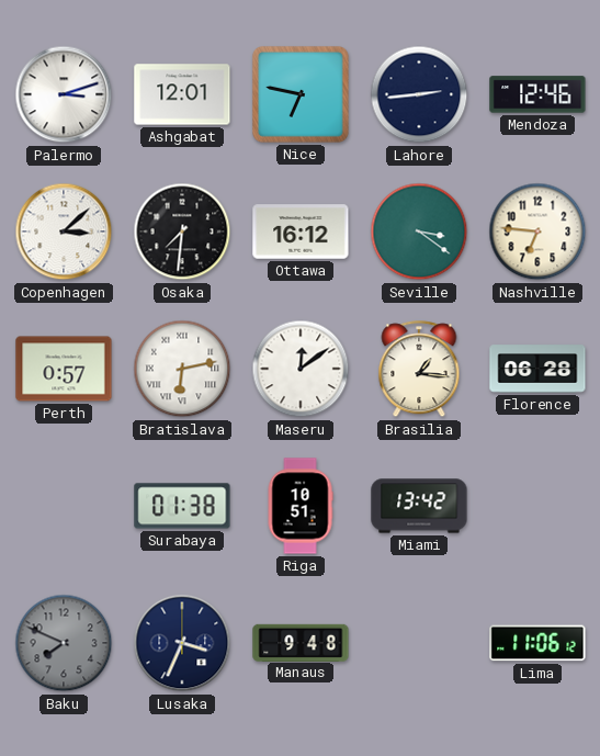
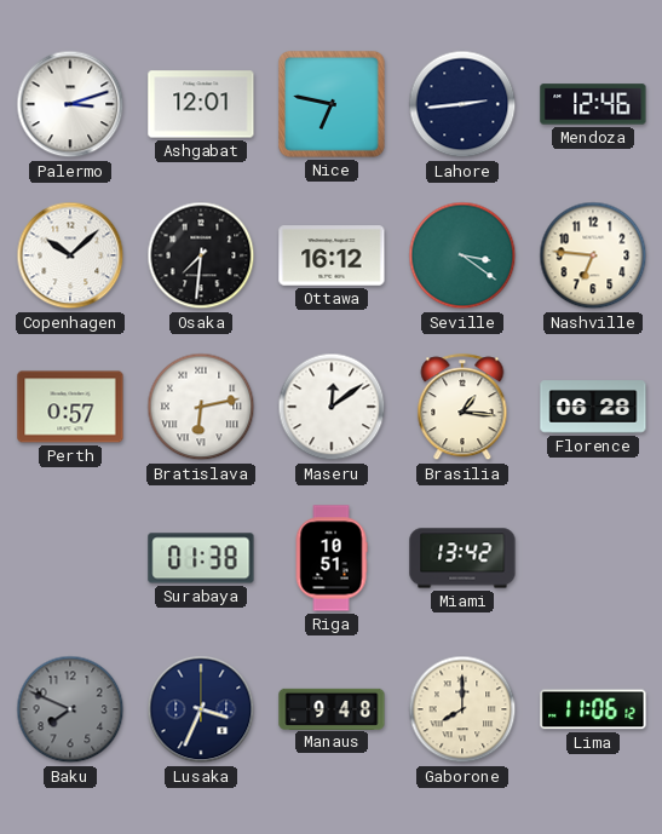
Copenhagen: 3:08 -> 10:08
Gaborone: none -> 8:00
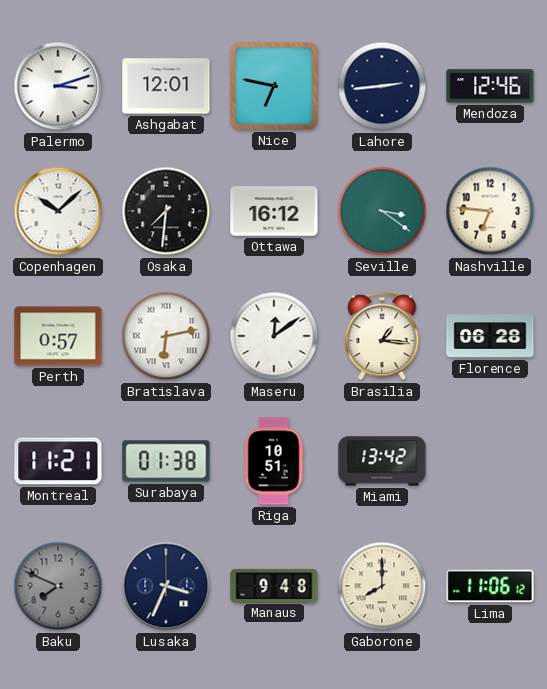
Montreal: none -> 11:21
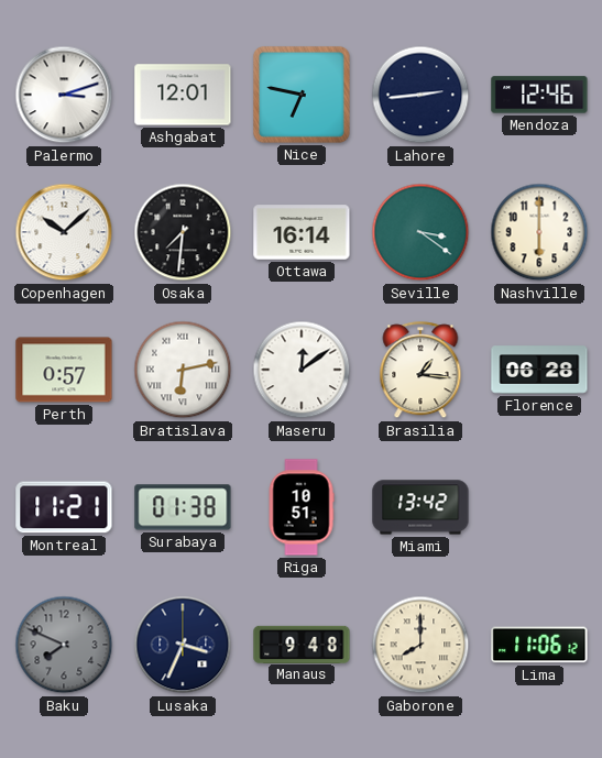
Ottawa: 16:12 -> 16:14
Nashville: 6:46 -> 6:00
